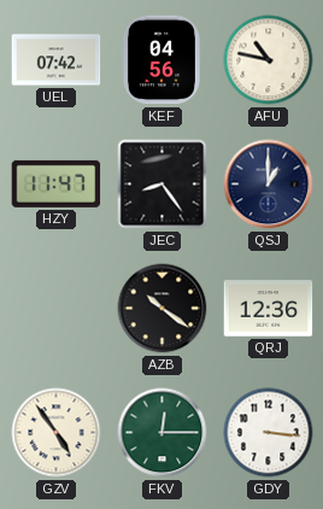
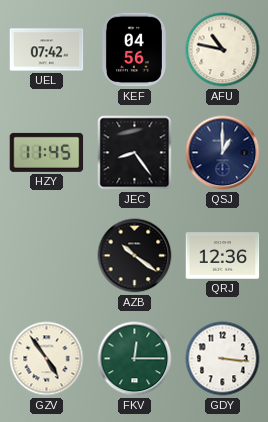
HZY: 11:47 -> 11:45
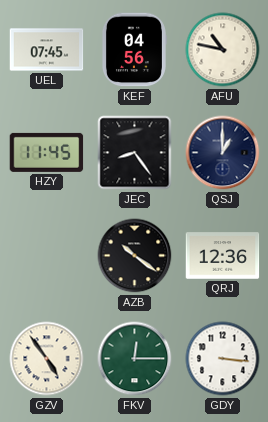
UEL: 07:42 -> 07:45
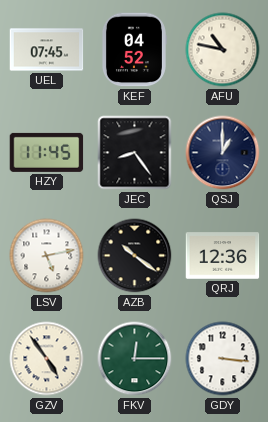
KEF: 04:56 -> 04:52
LSV: none -> 5:13
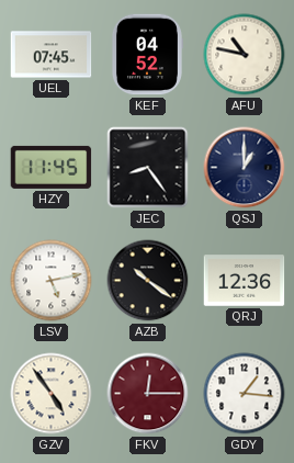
FKV dial: green -> burgundy
GDY: 3:16 -> 1:16
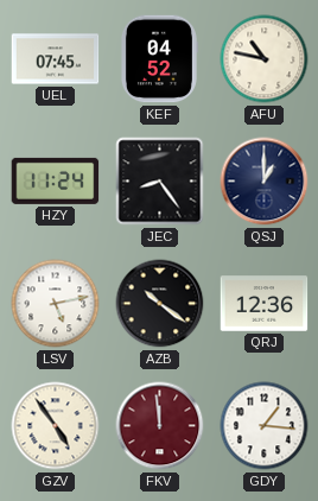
HZY: 11:45 -> 11:24
FKV: 12:15 -> 11:59
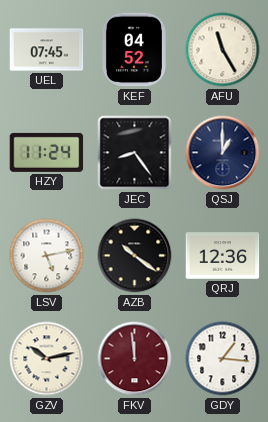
AFU: 10:47 -> 11:25
GZV: 4:54 -> 10:13
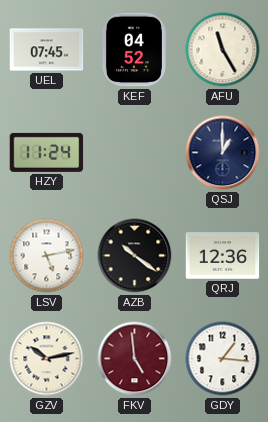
JEC: 8:24 -> none
FKV: 11:59 -> 4:59
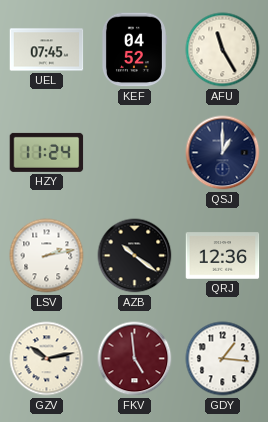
LSV: 5:13 -> 2:13
